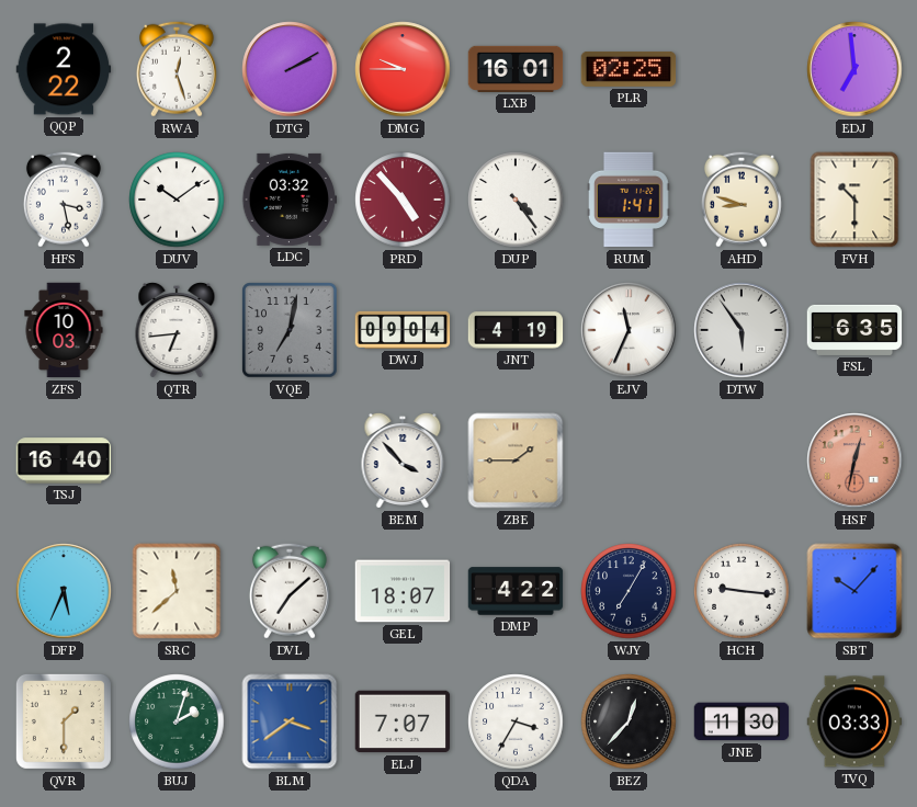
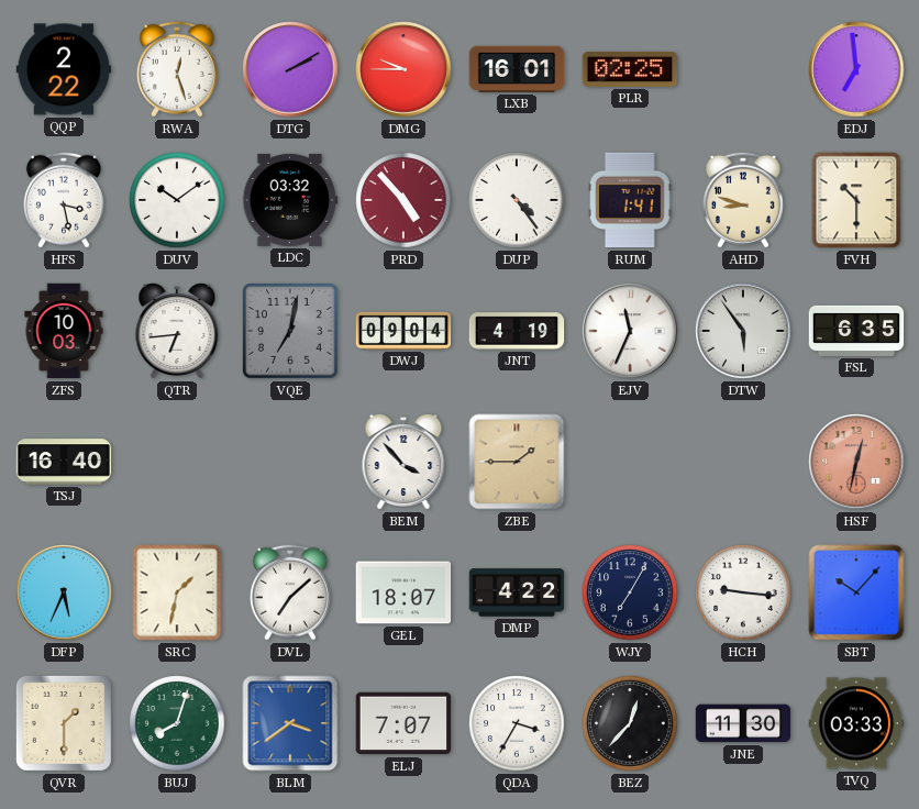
SRC: 11:38 -> 1:32
BUJ: 2:03 -> 8:03
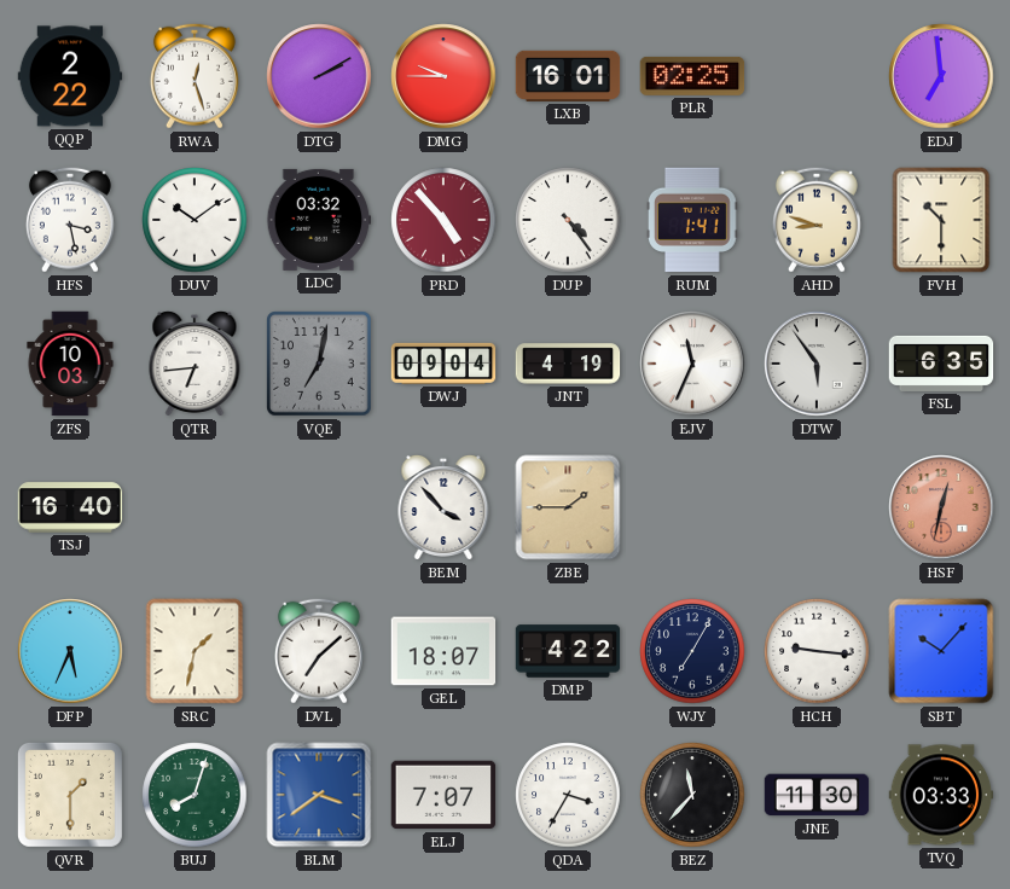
BEZ: 12:37 -> 11:37
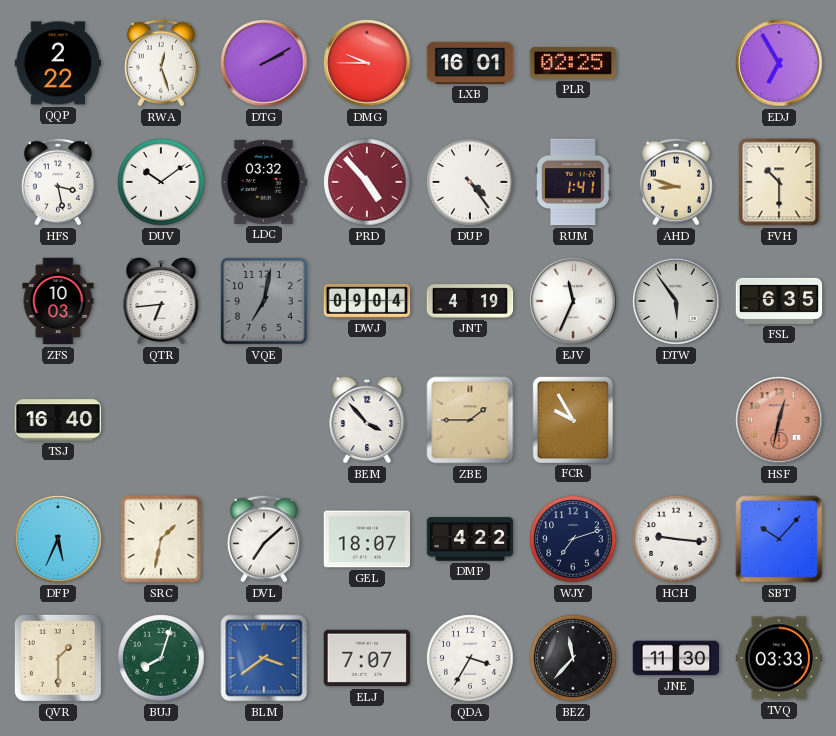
EDJ: 6:59 -> 6:55
FCR: none -> 9:55
WJY: 7:05 -> 7:12
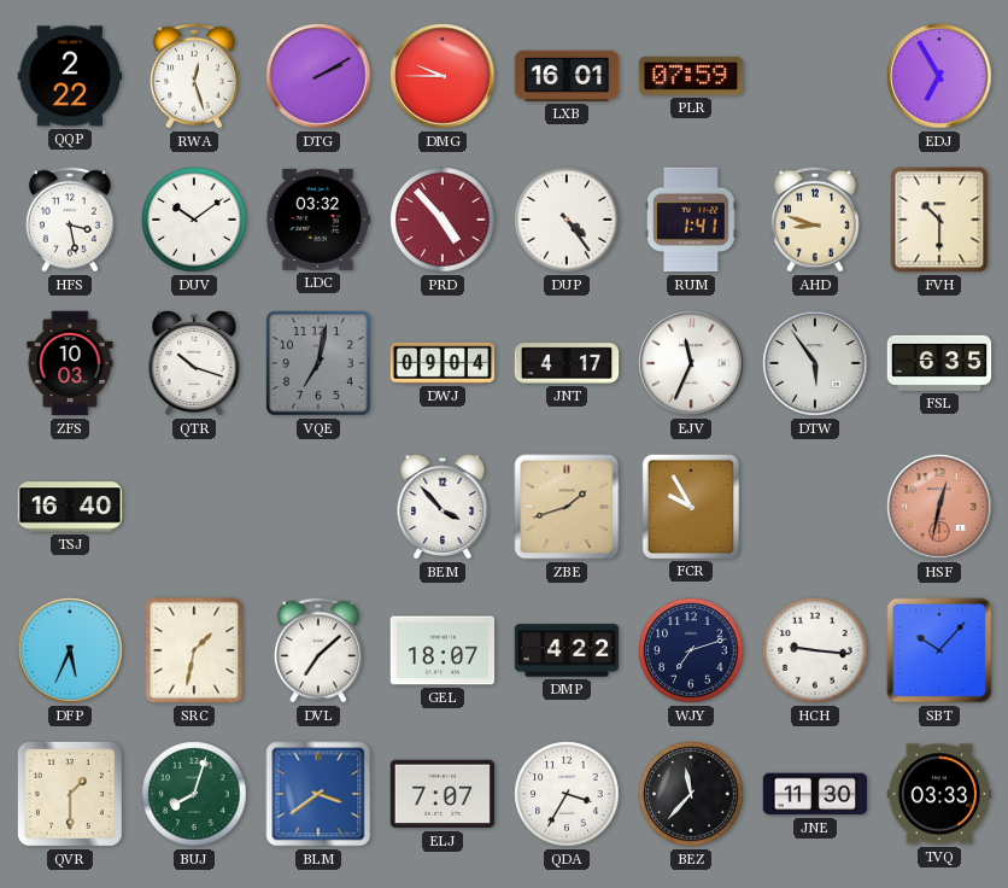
PLR: 02:25 -> 07:59
QTR: 6:44 -> 10:18
JNT: 4:19 -> 4:17
ZBE: 1:45 -> 1:42
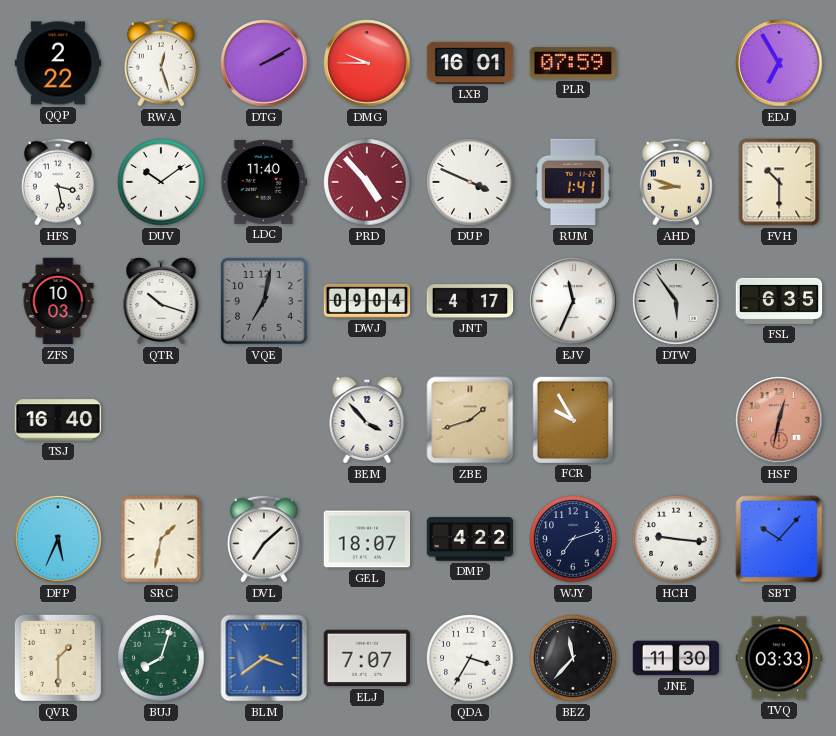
LDC: 03:32 -> 11:40
DUP: 4:24 -> 3:49
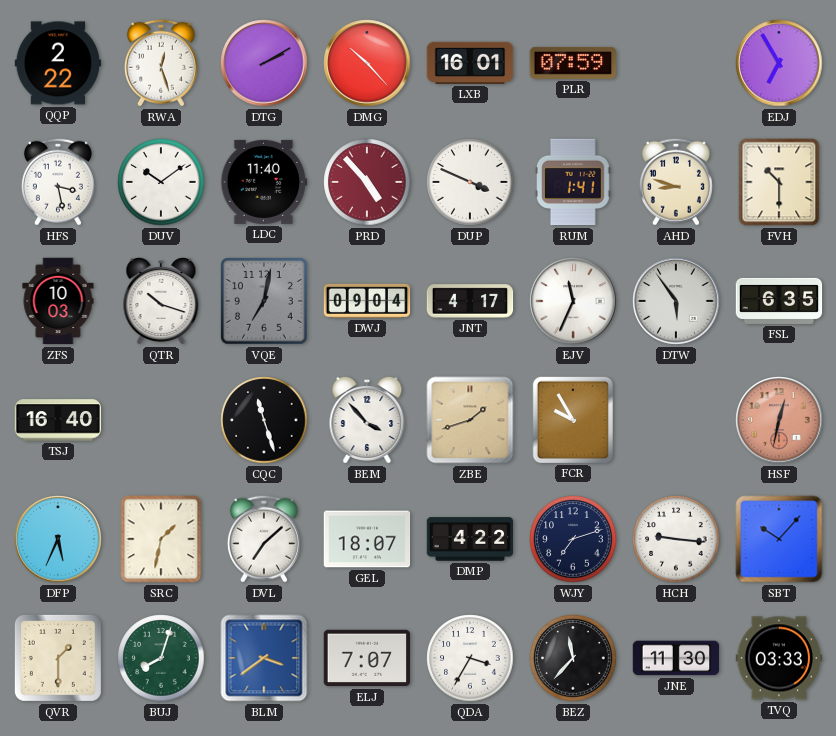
DMG: 9:45 -> 10:23
CQC: none -> 11:27
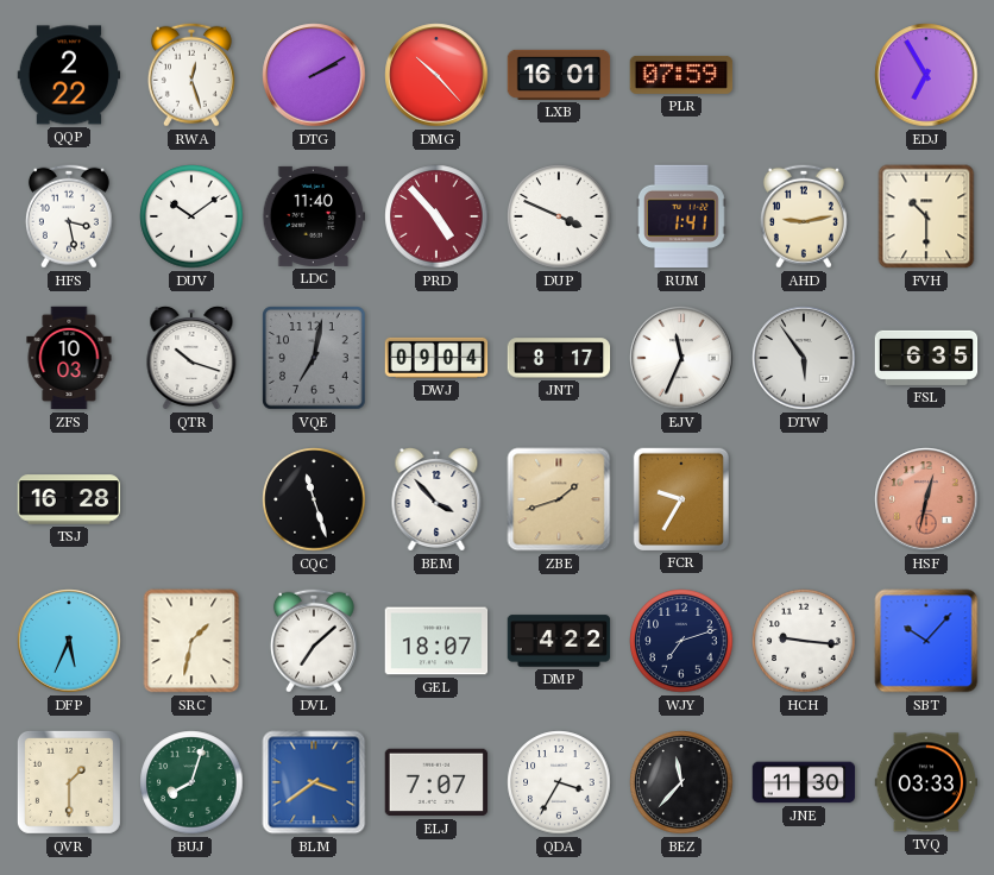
AHD: 8:48 -> 9:13
JNT: 4:17 -> 8:17
TSJ: 16:40 -> 16:28
FCR: 9:55 -> 9:35
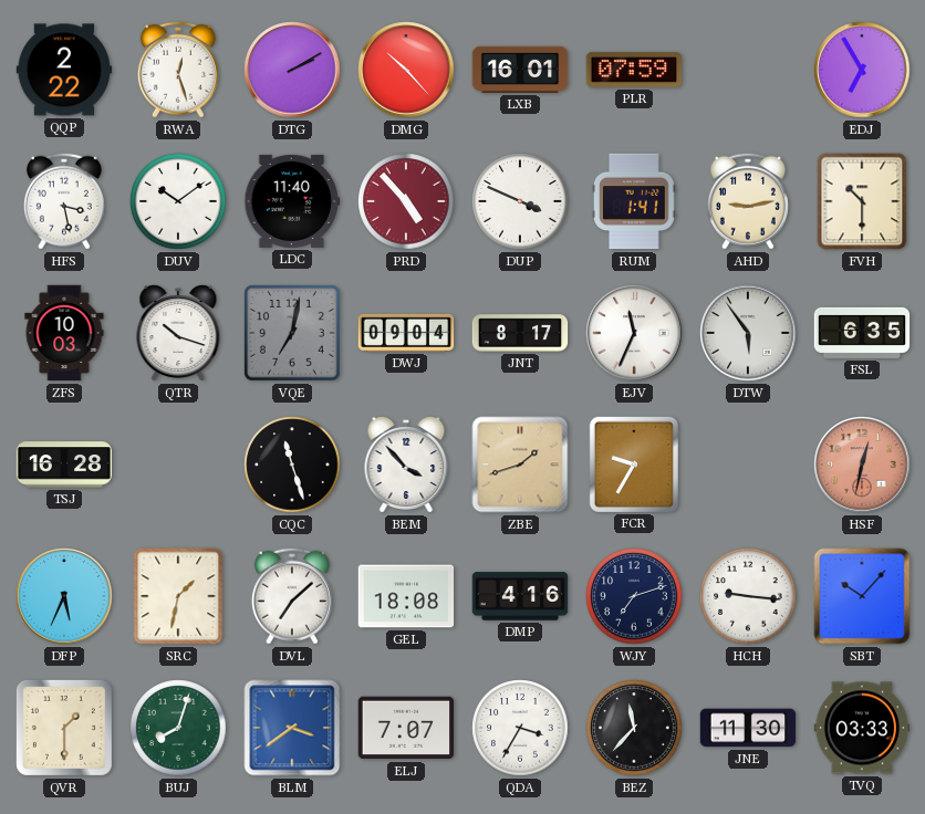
GEL: 18:07 -> 18:08
DMP: 4:22 -> 4:16
